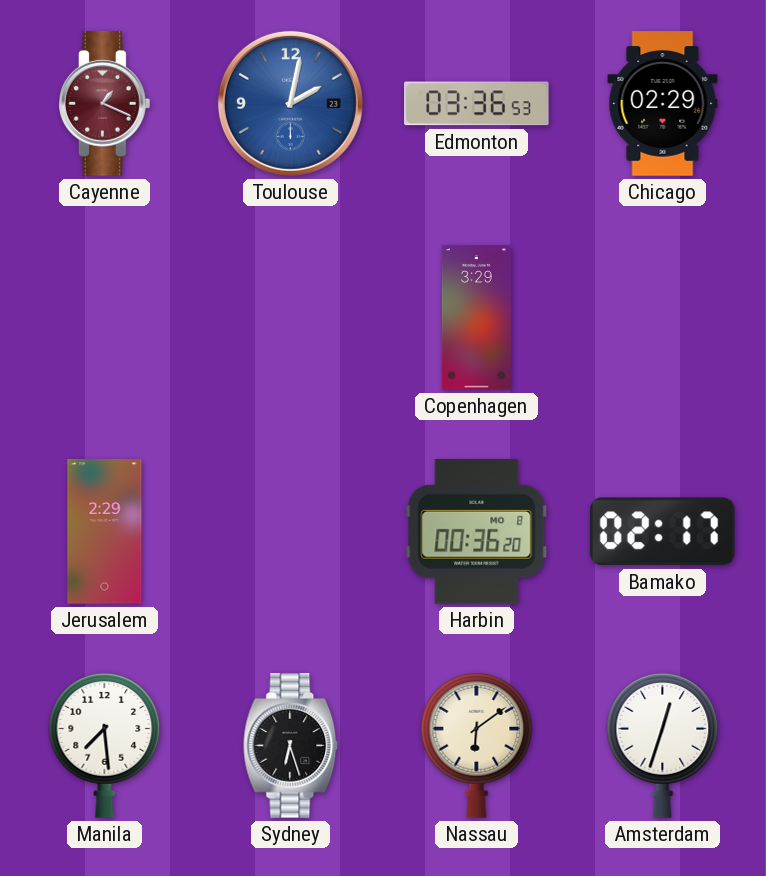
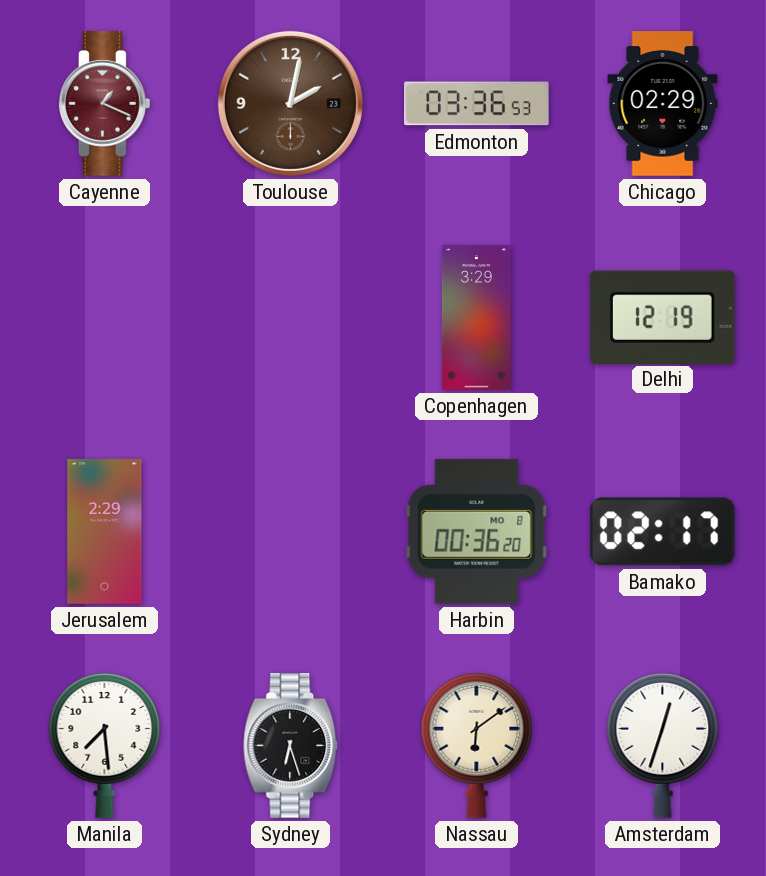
Toulouse dial: blue -> brown
Delhi: none -> 12:19
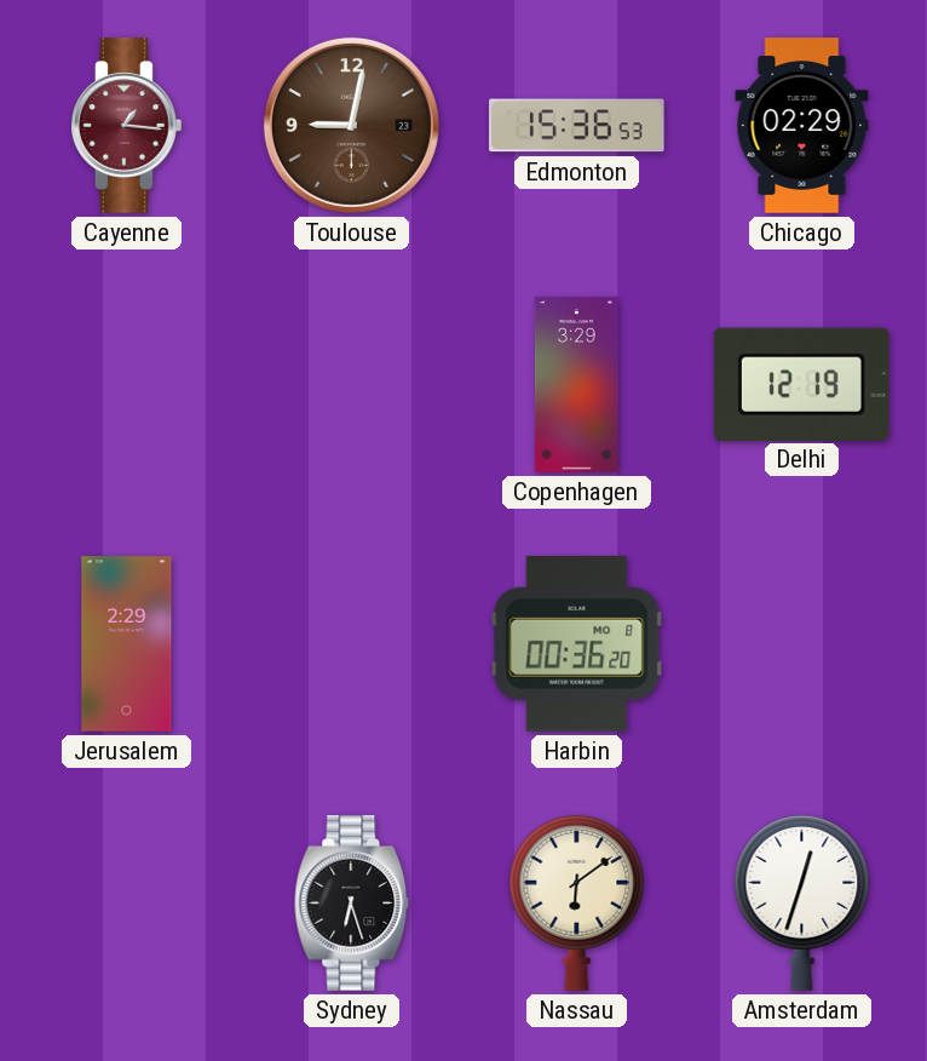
Cayenne: 1:19 -> 1:16
Toulouse: 2:02 -> 9:02
Edmonton: 03:36 -> 15:36
Bamako: 02:17 -> none
Manila: 7:29 -> none
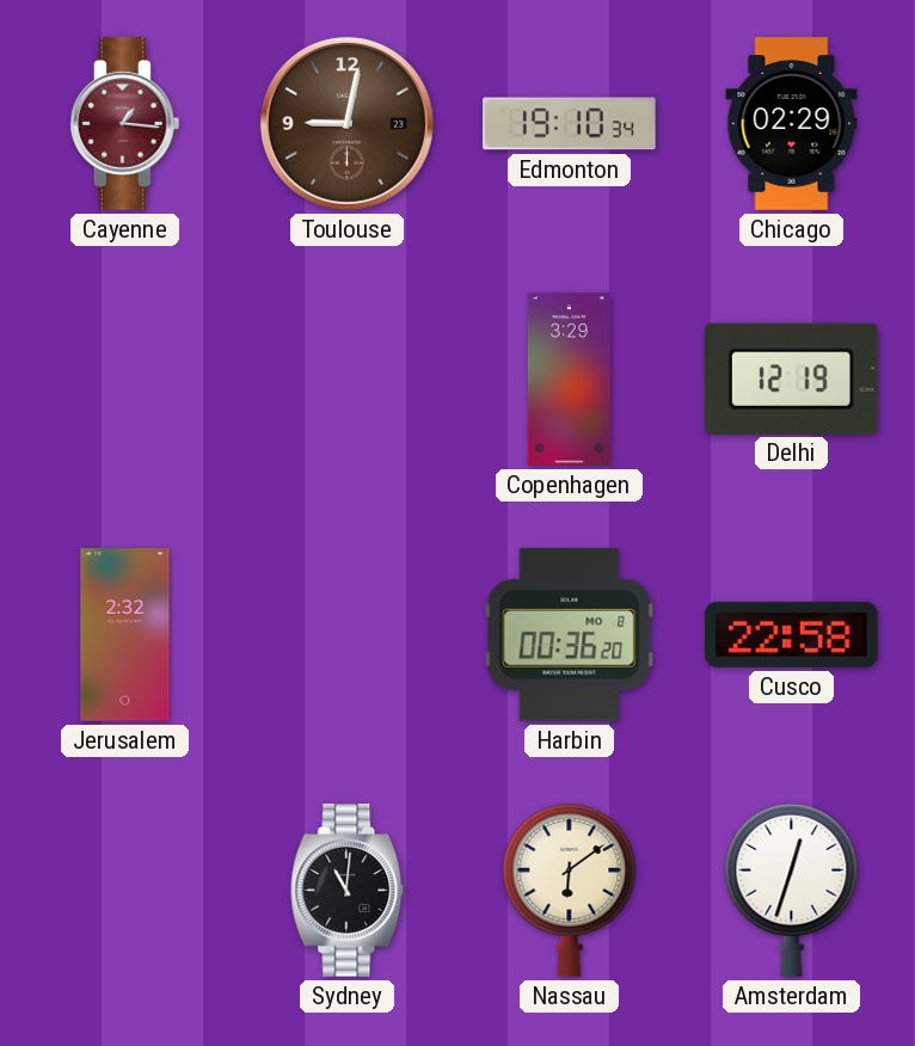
Edmonton: 15:36 -> 19:10
Jerusalem: 2:29 -> 2:32
Cusco: none -> 22:58
Sydney: 6:27 -> 11:01
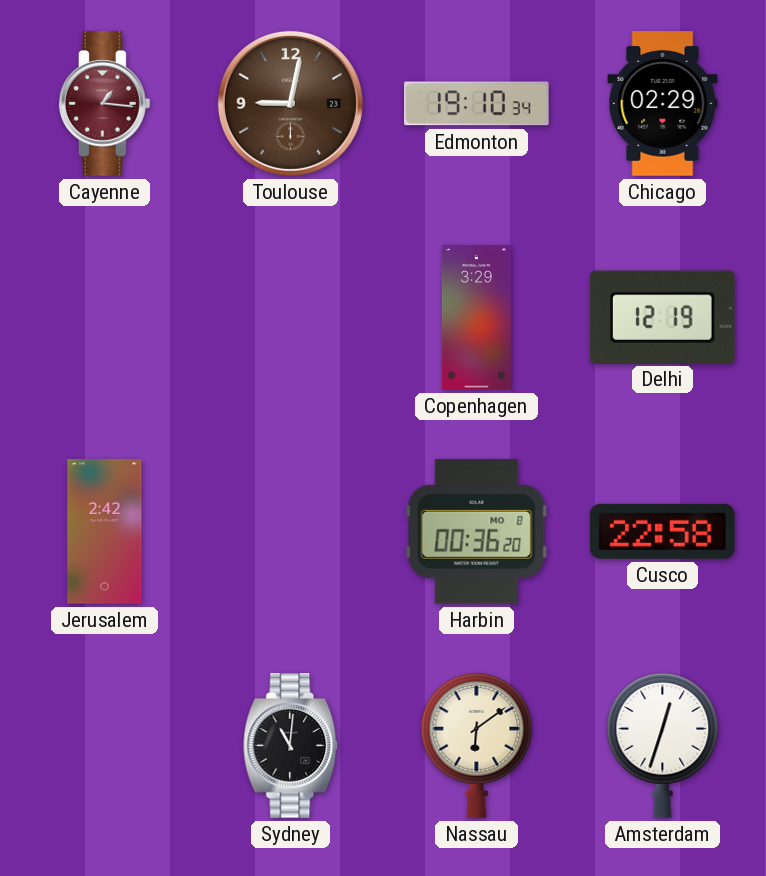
Jerusalem: 2:32 -> 2:42
